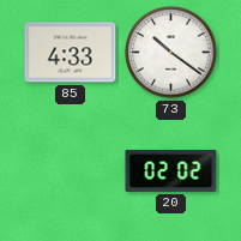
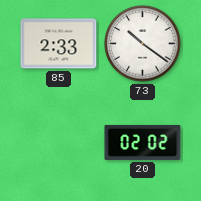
85: 4:33 -> 2:33
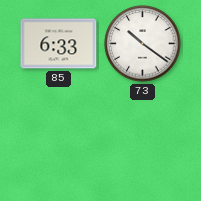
85: 2:33 -> 6:33
20: 02:02 -> none
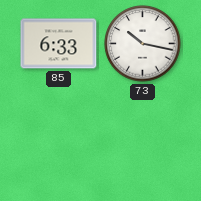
73: 10:21 -> 10:17
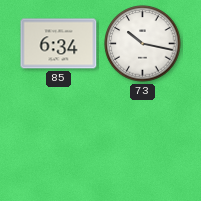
85: 6:33 -> 6:34
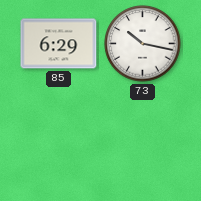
85: 6:34 -> 6:29
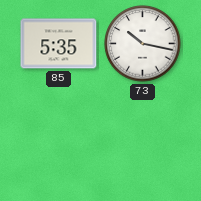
85: 6:29 -> 5:35
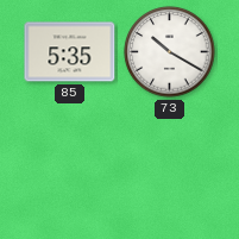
73: 10:17 -> 10:20
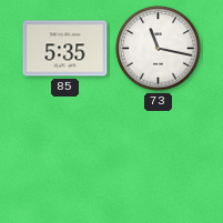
73: 10:20 -> 11:17
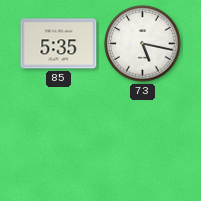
73: 11:17 -> 5:17
